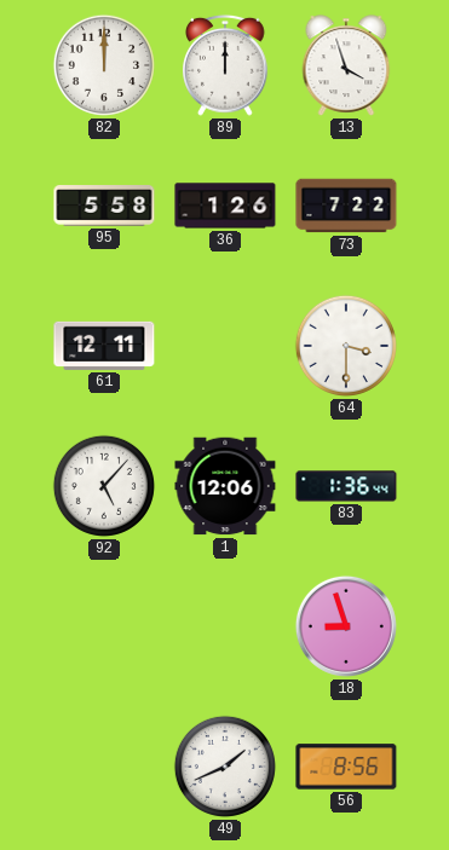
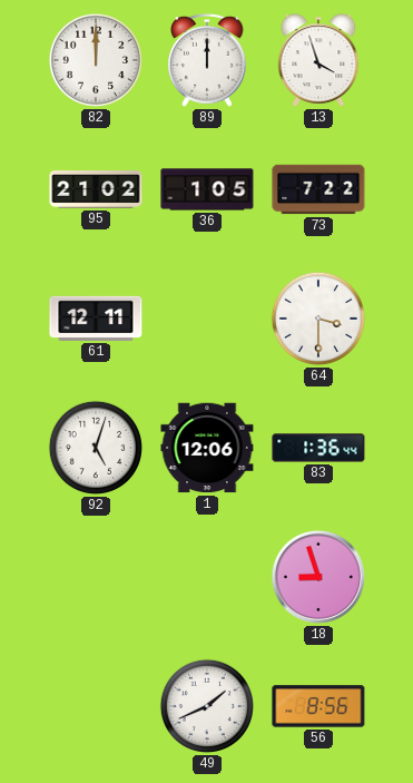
95: 5:58 -> 21:02
36: 1:26 -> 1:05
92: 5:07 -> 5:03
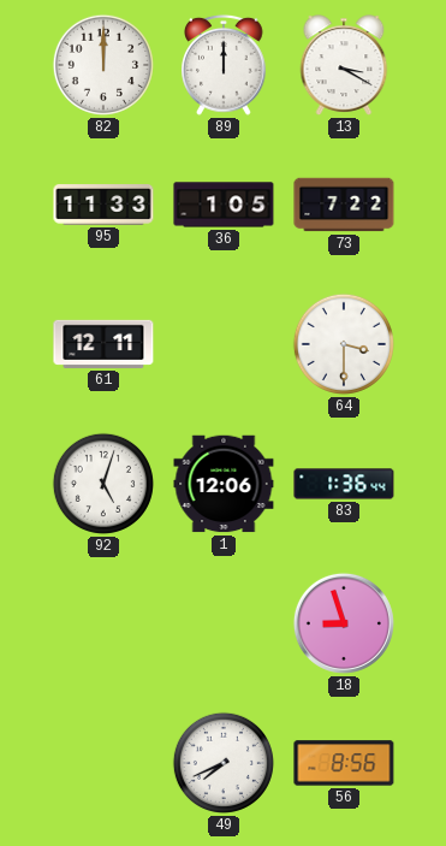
13: 3:57 -> 3:20
95: 21:02 -> 11:33
49: 1:41 -> 7:41
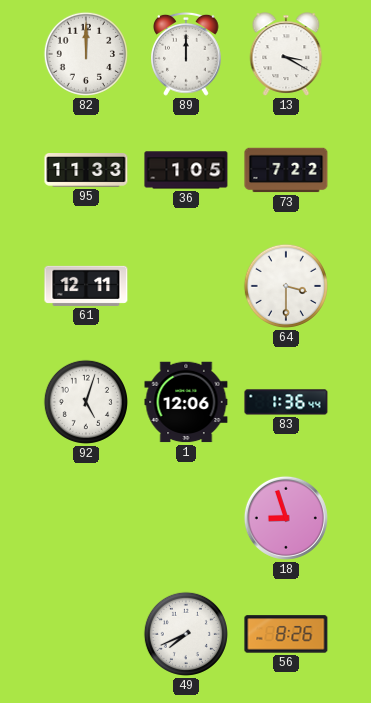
56: 8:56 -> 8:26
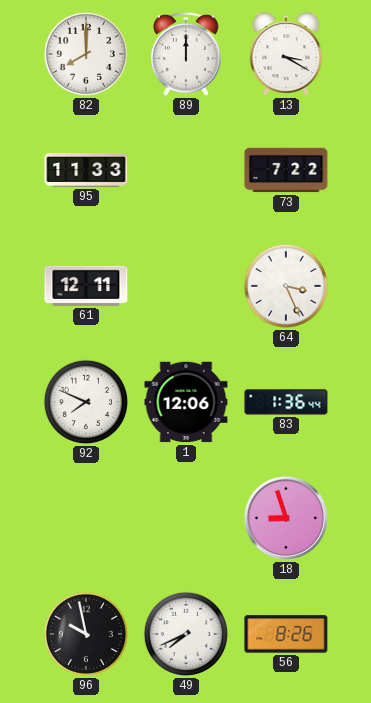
82: 12:00 -> 8:00
36: 1:05 -> none
64: 3:30 -> 3:26
92: 5:03 -> 7:49
96: none -> 9:58
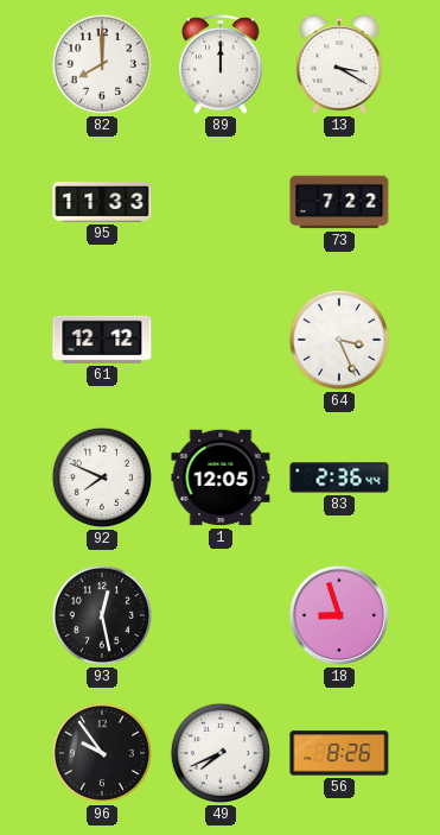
61: 12:11 -> 12:12
1: 12:06 -> 12:05
83: 1:36 -> 2:36
93: none -> 12:28
96: 9:58 -> 9:54
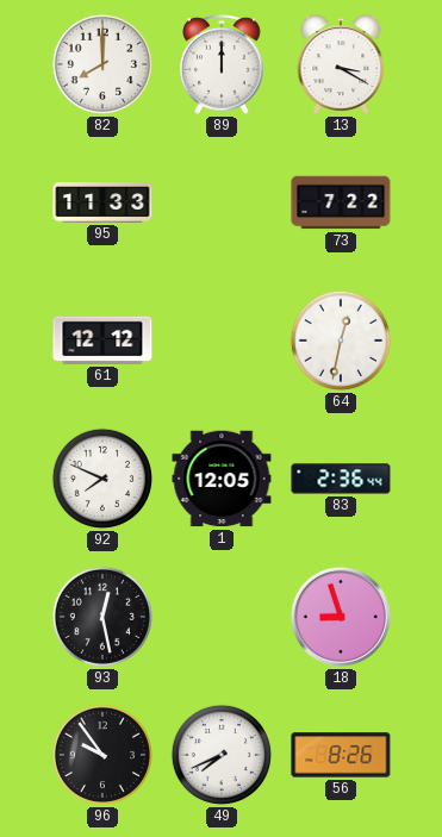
64: 3:26 -> 12:32
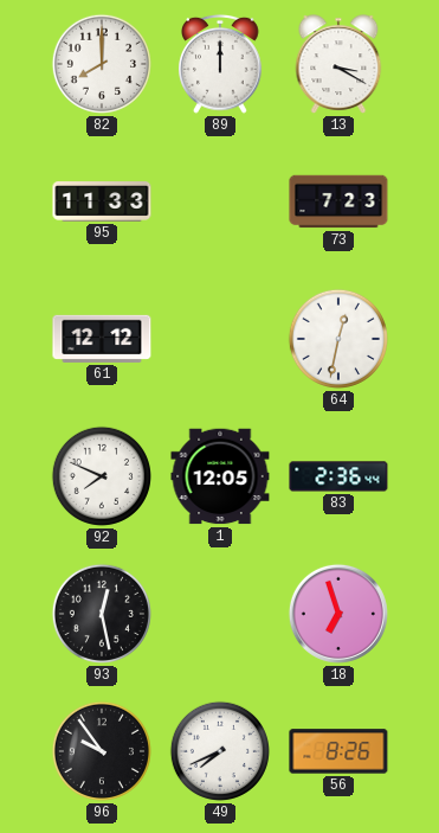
73: 7:22 -> 7:23
18: 8:57 -> 6:57
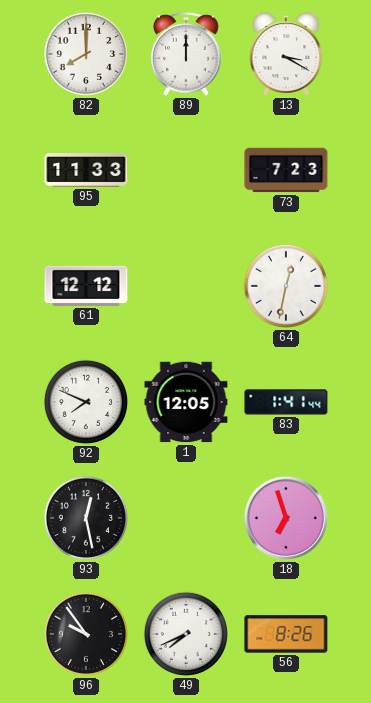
83: 2:36 -> 1:41
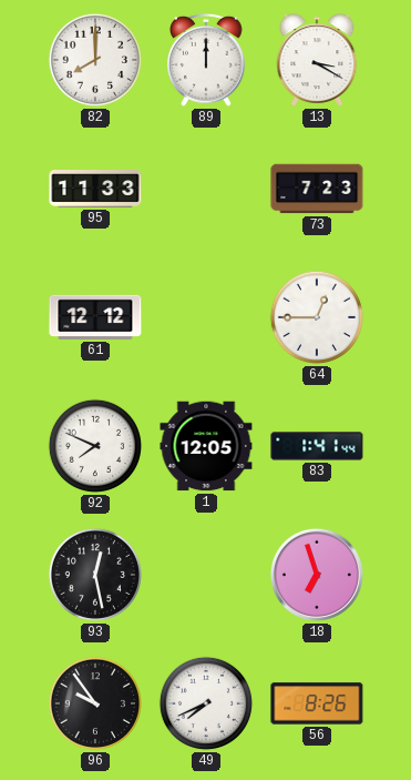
64: 12:32 -> 12:45
